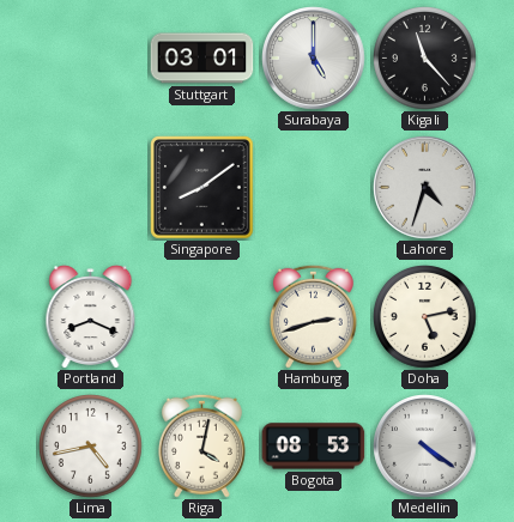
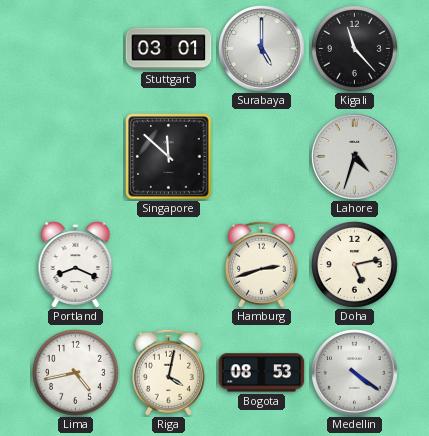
Singapore: 8:09 -> 11:52
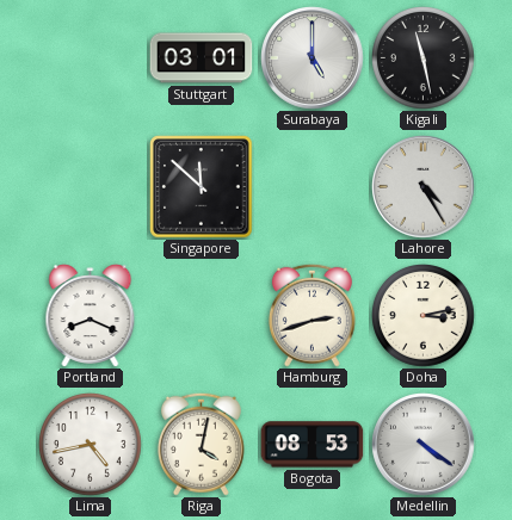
Kigali: 11:23 -> 11:28
Lahore: 4:33 -> 4:25
Doha: 5:13 -> 3:13
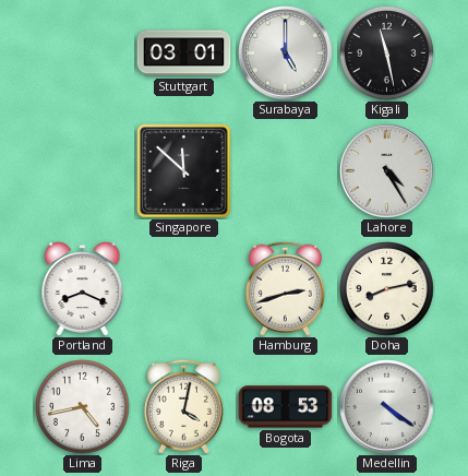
Doha: 3:13 -> 8:13
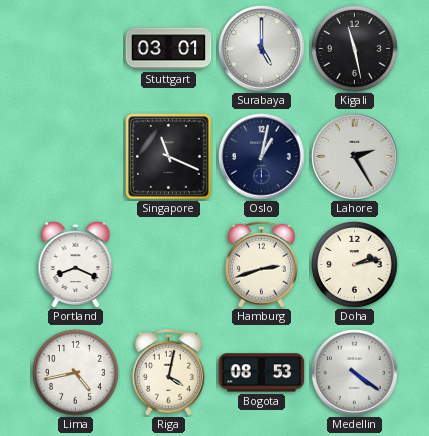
Singapore: 11:52 -> 11:19
Oslo: none -> 1:02
Lahore: 4:25 -> 2:25
Doha: 8:13 -> 2:13
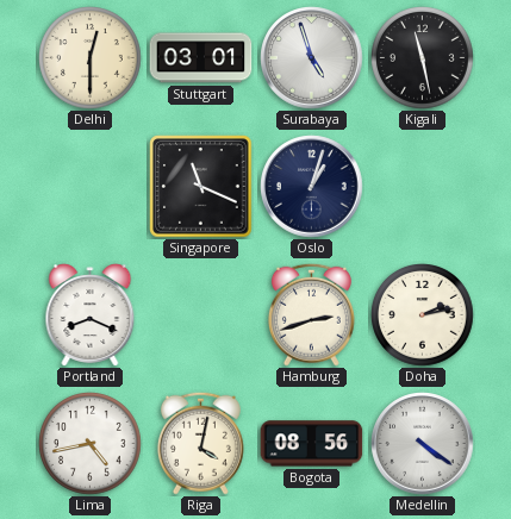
Delhi: none -> 12:30
Surabaya: 5:00 -> 4:57
Oslo: 1:02 -> 1:03
Lahore: 2:25 -> none
Bogota: 08:53 -> 08:56
